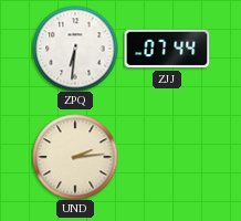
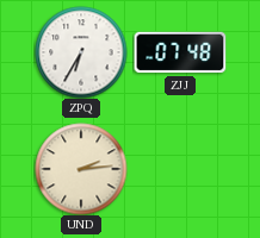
ZPQ: 6:31 -> 6:35
ZJJ: 07:44 -> 07:48
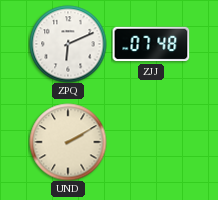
ZPQ: 6:35 -> 6:11
UND: 2:14 -> 2:10
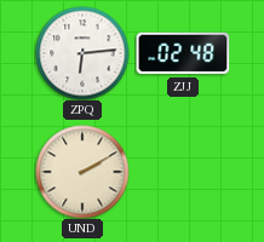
ZPQ: 6:11 -> 6:14
ZJJ: 07:48 -> 02:48
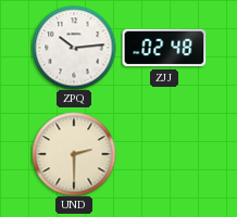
ZPQ: 6:14 -> 10:14
UND: 2:10 -> 2:30
